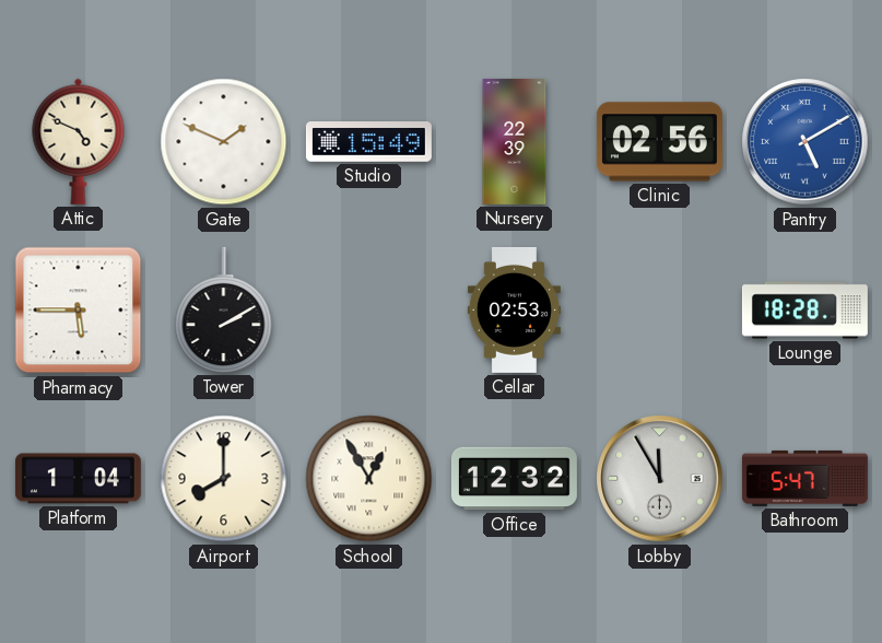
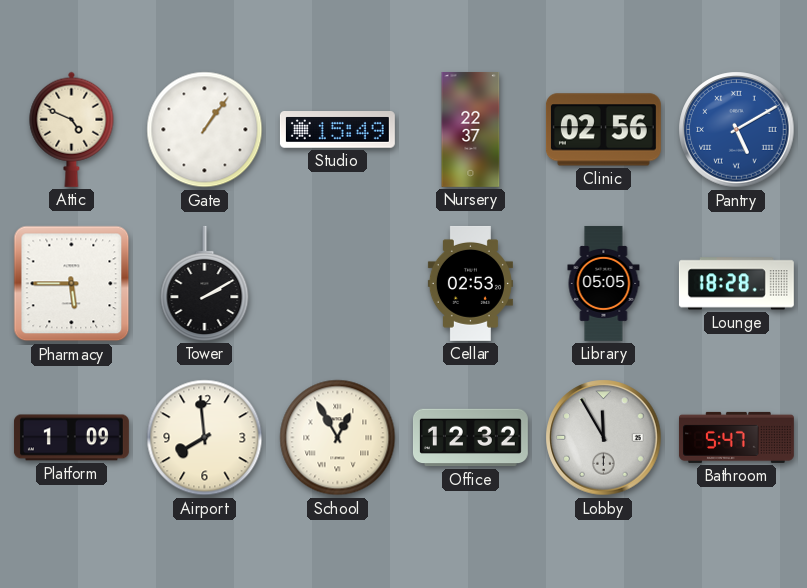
Gate: 1:49 -> 1:06
Nursery: 22:39 -> 22:37
Library: none -> 05:05
Platform: 1:04 -> 1:09
Airport: 8:00 -> 7:59
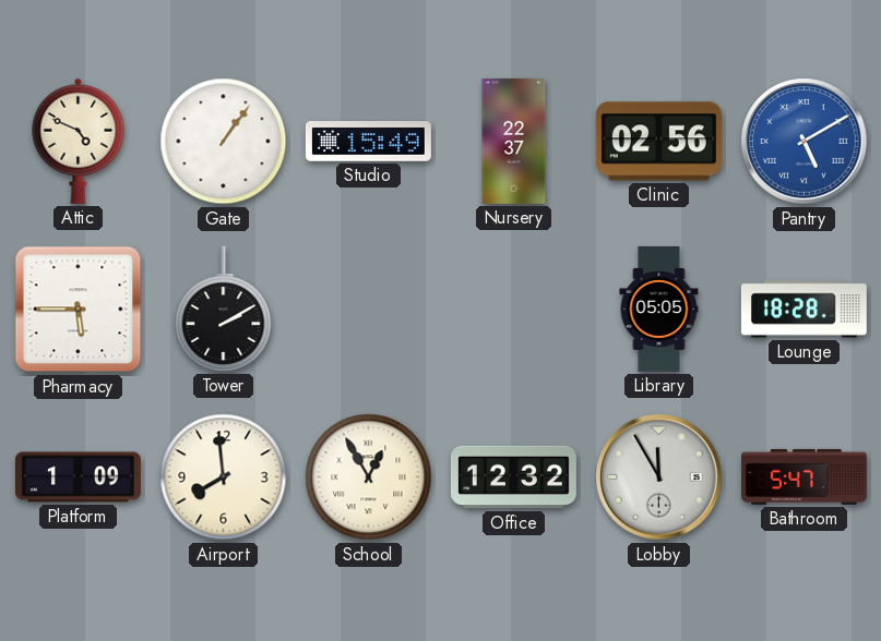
Cellar: 02:53 -> none
